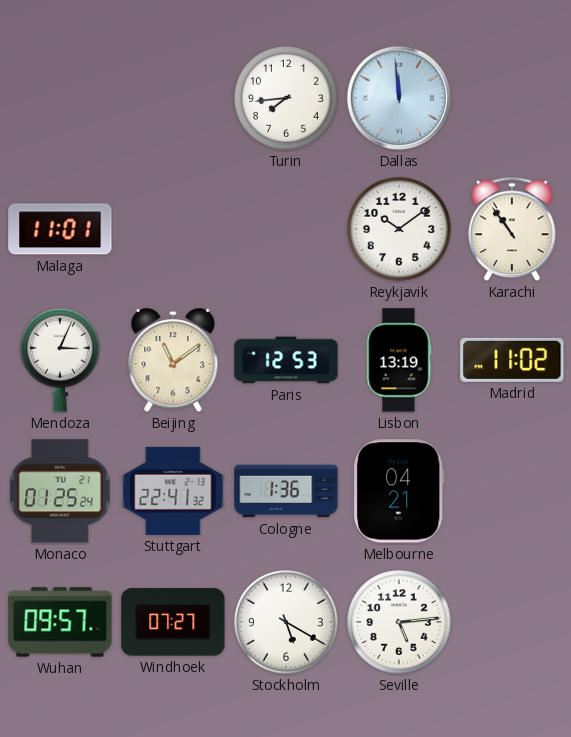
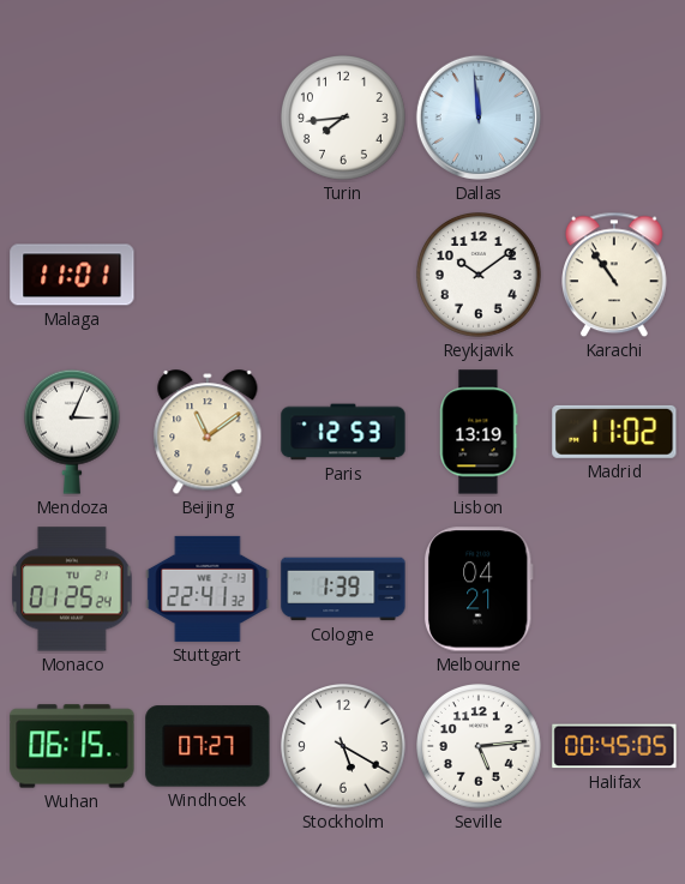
Cologne: 1:36 -> 1:39
Wuhan: 09:57 -> 06:15
Halifax: none -> 00:45
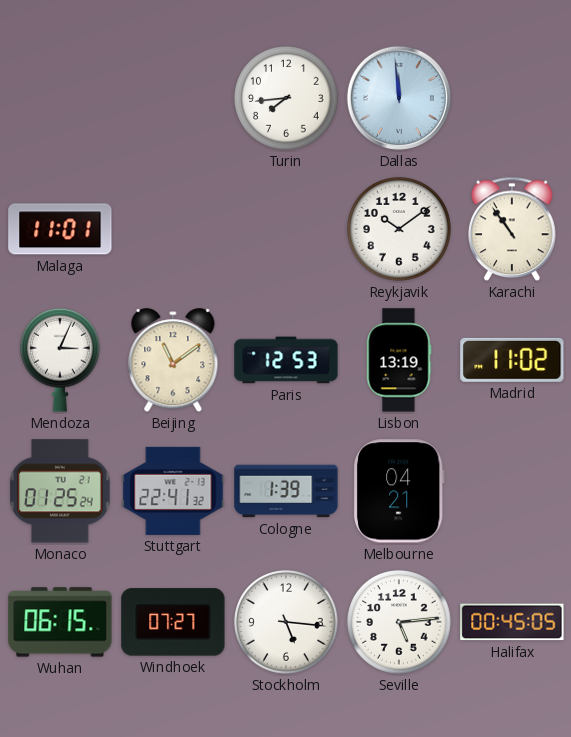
Stockholm: 5:20 -> 5:16
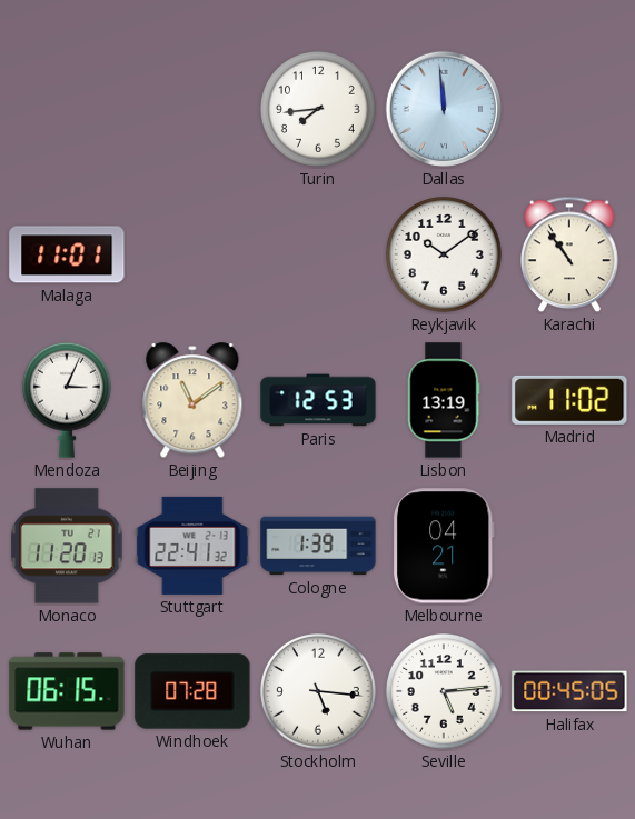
Monaco: 01:25 -> 11:20
Windhoek: 07:27 -> 07:28
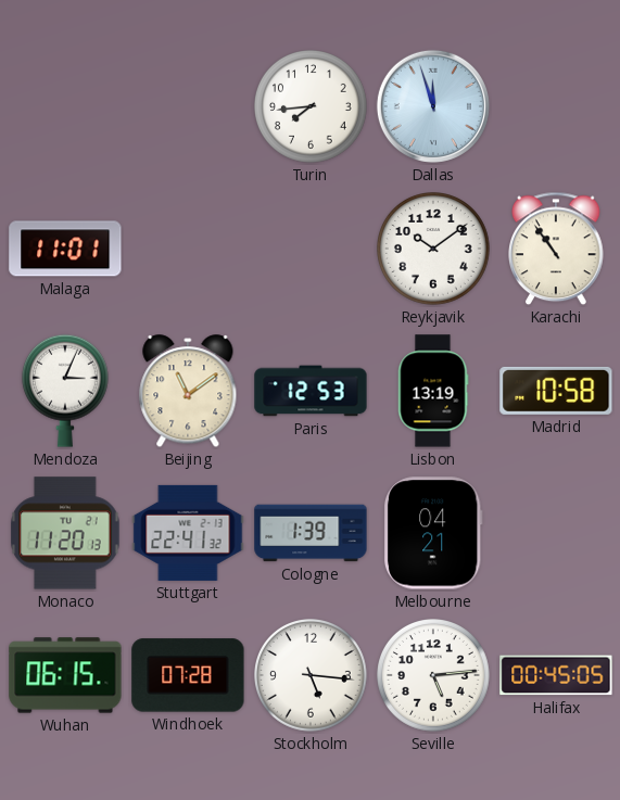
Dallas: 11:59 -> 11:57
Madrid: 11:02 -> 10:58
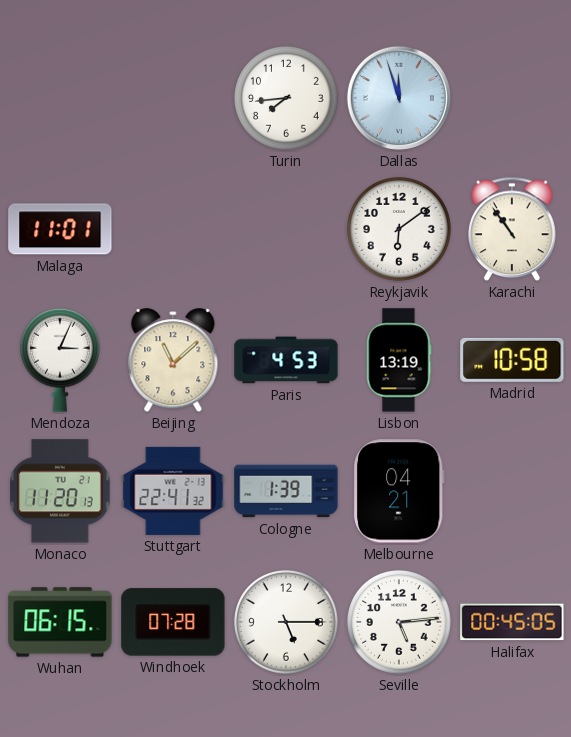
Reykjavik: 10:09 -> 6:09
Beijing: 11:09 -> 11:08
Paris: 12:53 -> 4:53
Stockholm: 5:16 -> 5:15
